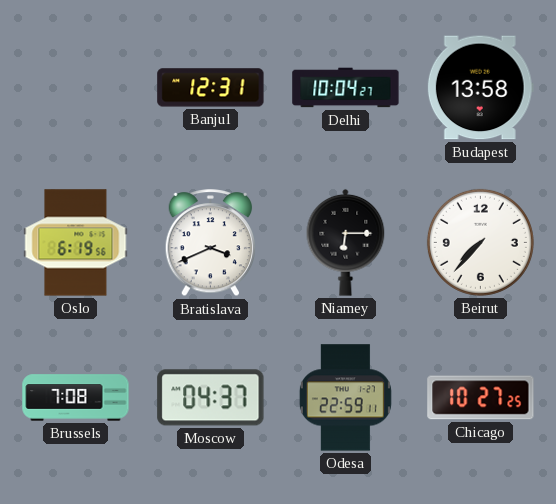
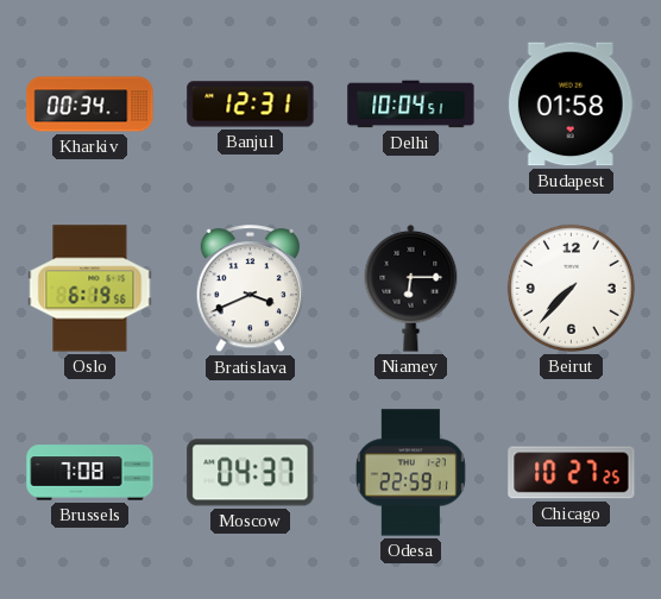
Kharkiv: none -> 00:34
Delhi: 10:04:27 -> 10:04:51
Budapest: 13:58 -> 01:58
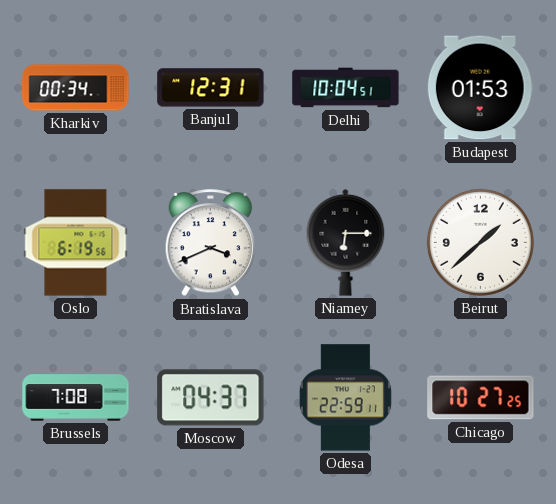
Budapest: 01:58 -> 01:53
Beirut: 7:37 -> 1:38
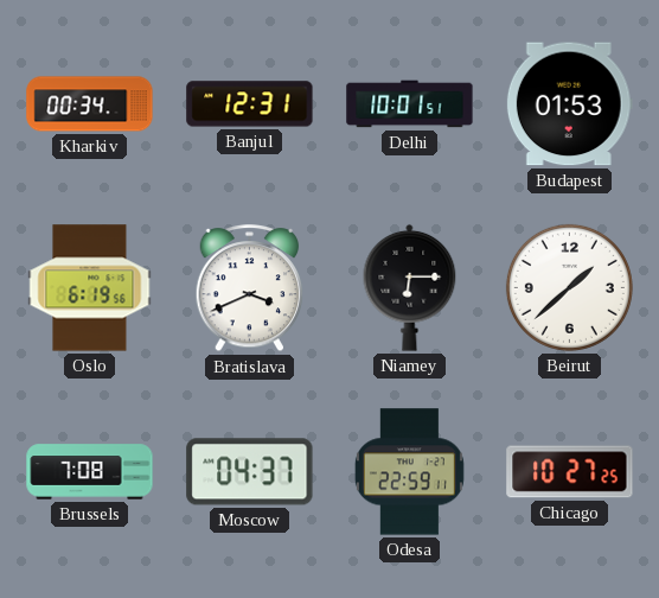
Delhi: 10:04 -> 10:01
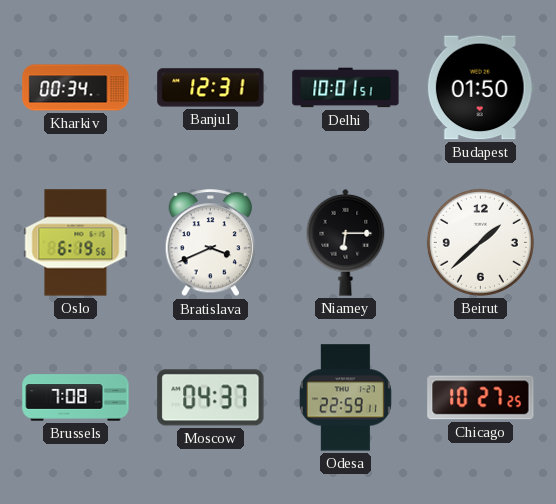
Budapest: 01:53 -> 01:50
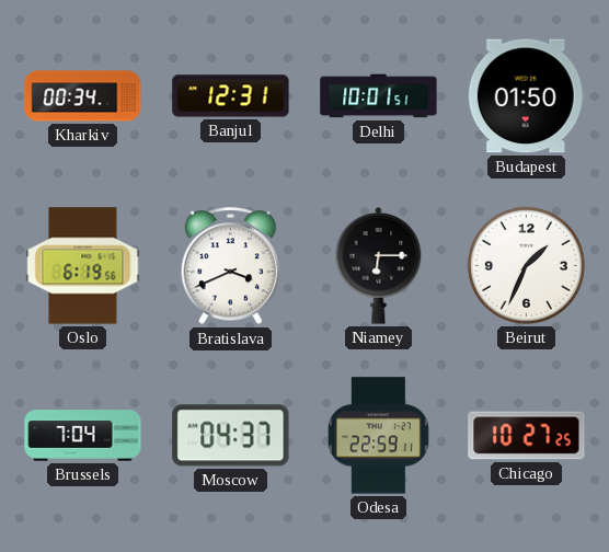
Beirut: 1:38 -> 1:34
Brussels: 7:08 -> 7:04
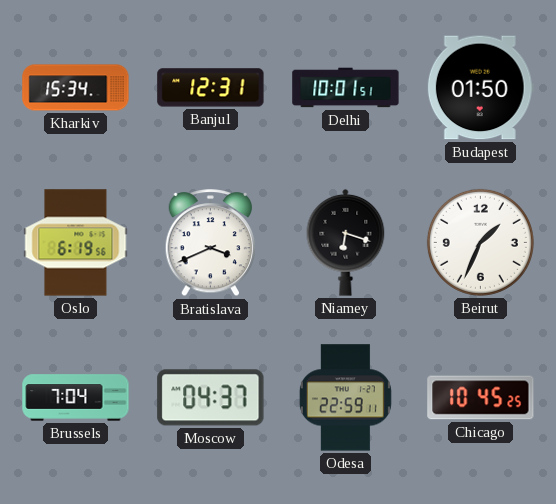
Kharkiv: 00:34 -> 15:34
Niamey: 6:15 -> 6:18
Chicago: 10:27 -> 10:45
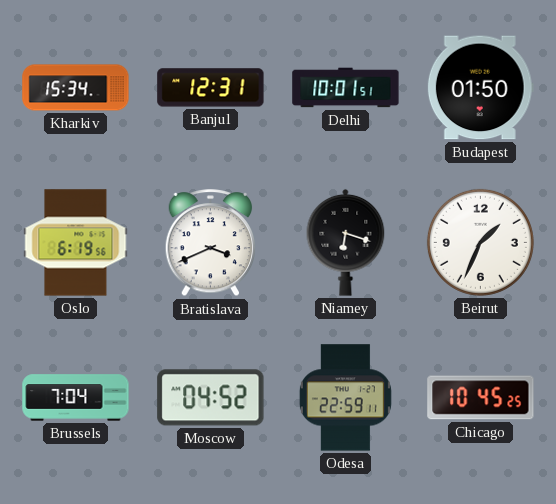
Moscow: 04:37 -> 04:52
